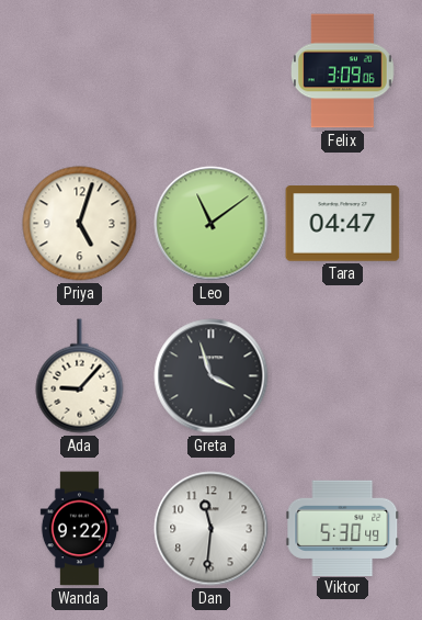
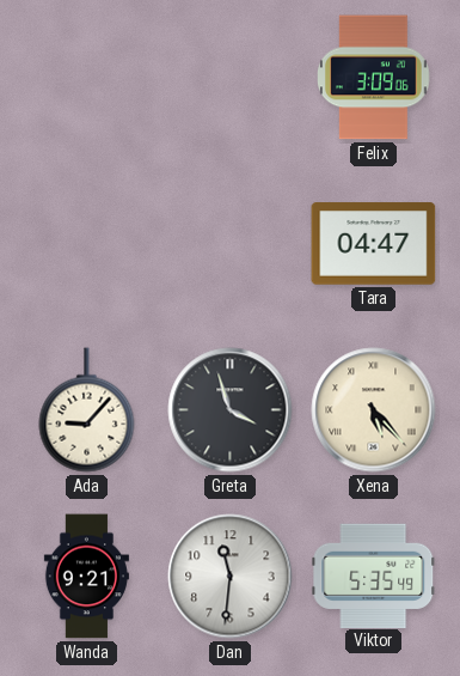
Priya: 5:03 -> none
Leo: 11:09 -> none
Xena: none -> 5:23
Wanda: 9:22 -> 9:21
Viktor: 5:30 -> 5:35
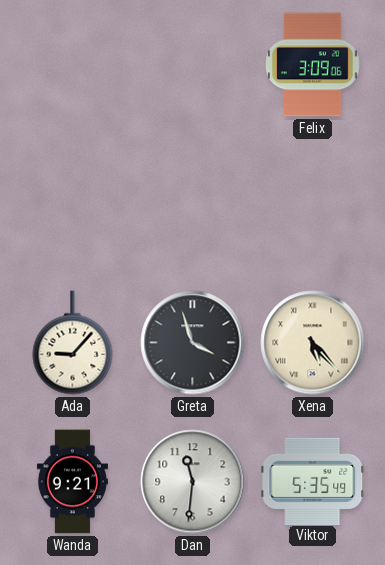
Tara: 04:47 -> none
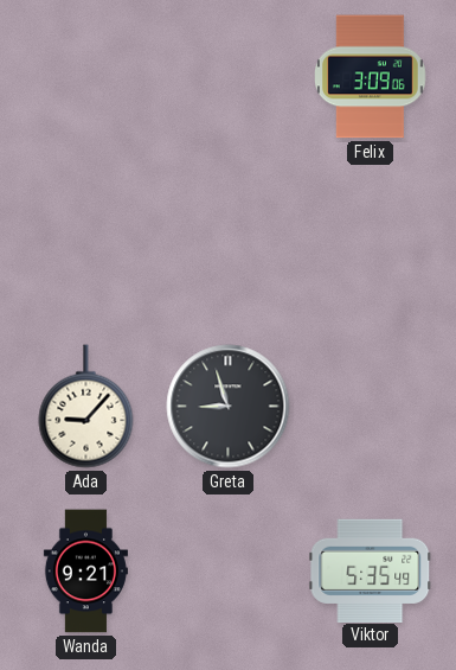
Greta: 3:57 -> 8:57
Xena: 5:23 -> none
Dan: 11:31 -> none
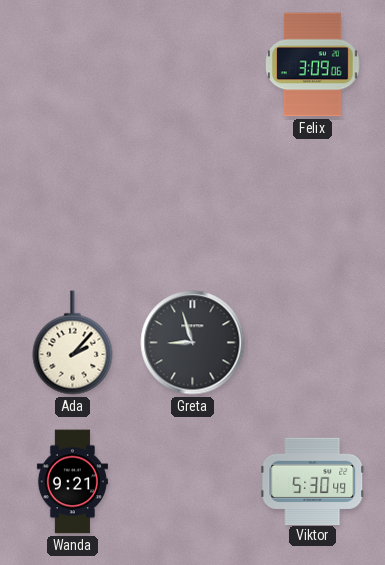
Ada: 9:07 -> 2:07
Viktor: 5:35 -> 5:30
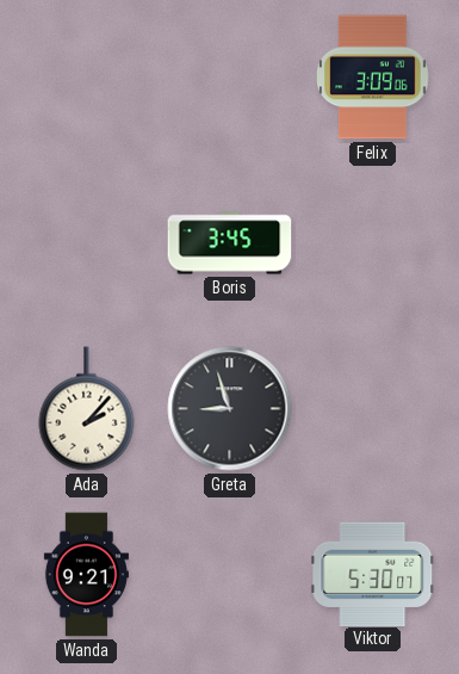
Boris: none -> 3:45
Viktor: 5:30:49 -> 5:30:07
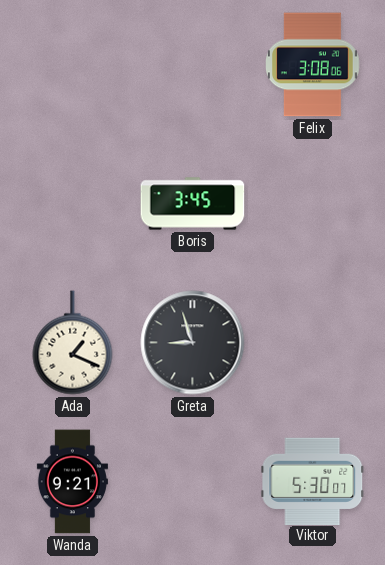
Felix: 3:09 -> 3:08
Ada: 2:07 -> 1:19
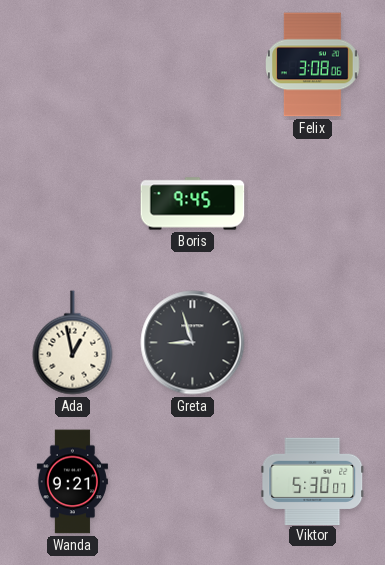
Boris: 3:45 -> 9:45
Ada: 1:19 -> 12:58
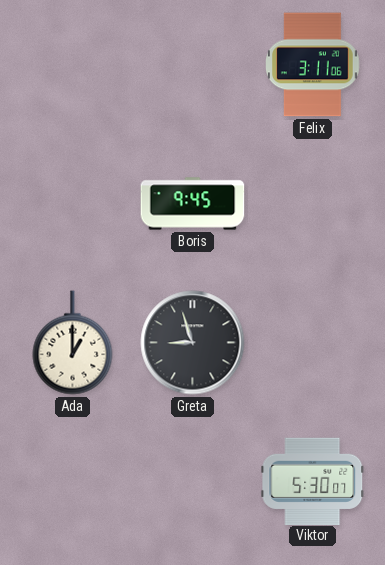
Felix: 3:08 -> 3:11
Ada: 12:58 -> 1:00
Wanda: 9:21 -> none
